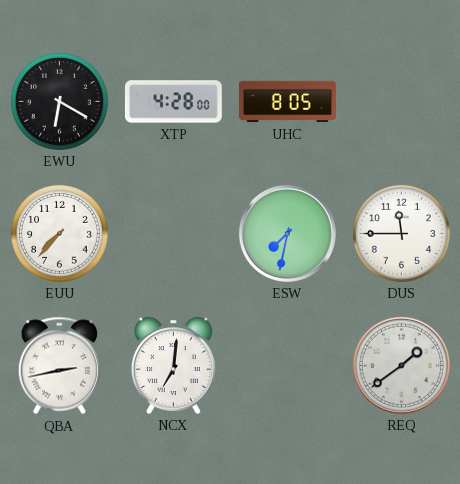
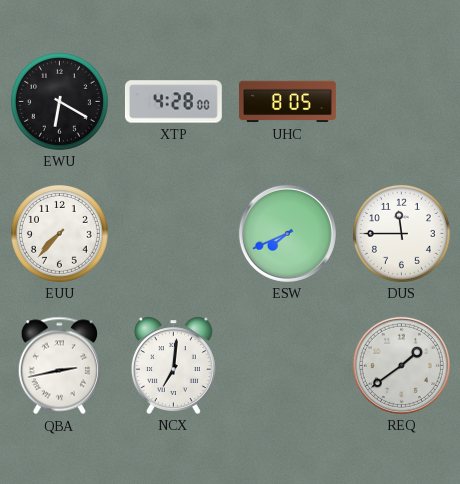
ESW: 7:32 -> 7:41
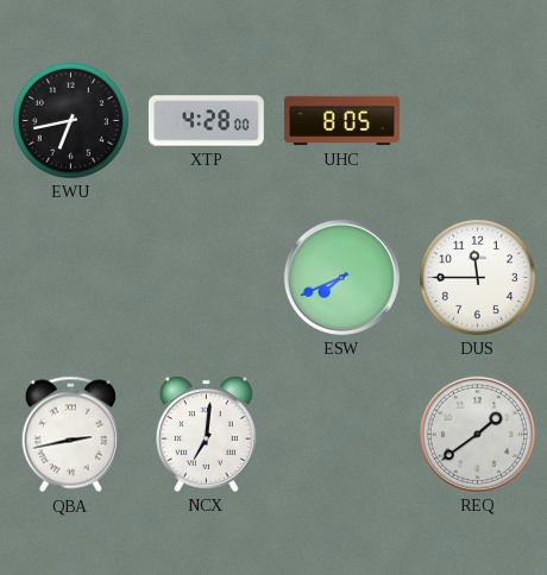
EWU: 6:20 -> 6:43
EUU: 7:37 -> none
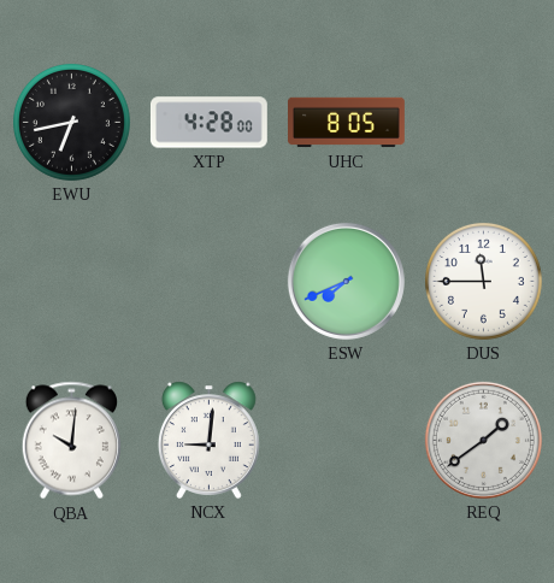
QBA: 2:43 -> 10:01
NCX: 7:01 -> 9:01
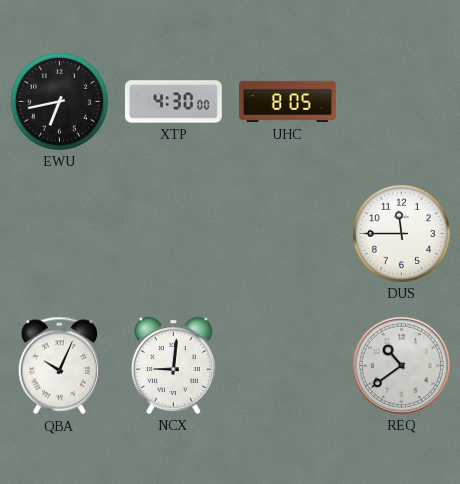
XTP: 4:28 -> 4:30
ESW: 7:41 -> none
QBA: 10:01 -> 10:04
REQ: 1:39 -> 10:39
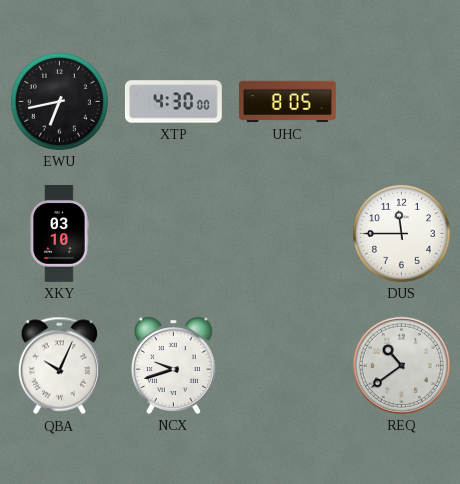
XKY: none -> 03:10
NCX: 9:01 -> 9:42
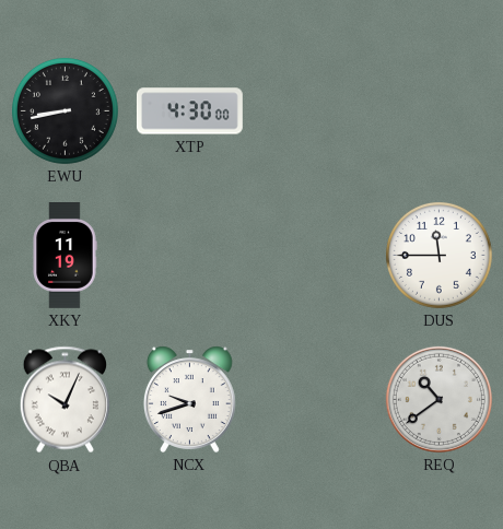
EWU: 6:43 -> 8:43
UHC: 8:05 -> none
XKY: 03:10 -> 11:19
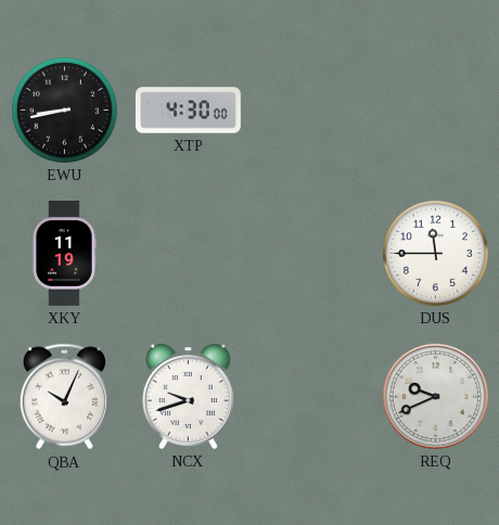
REQ: 10:39 -> 9:41
